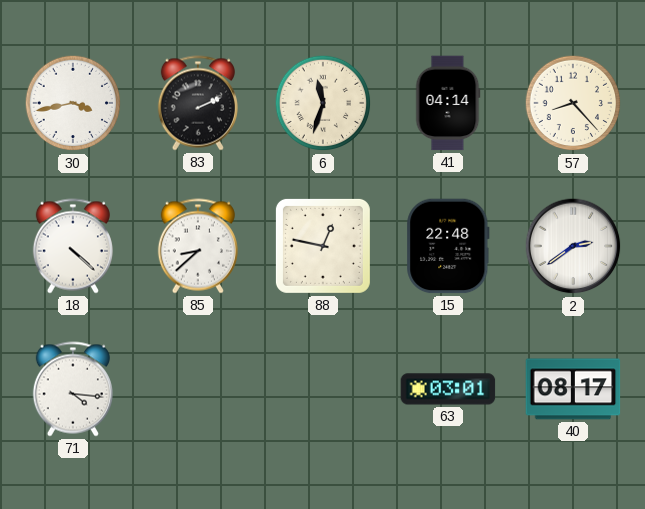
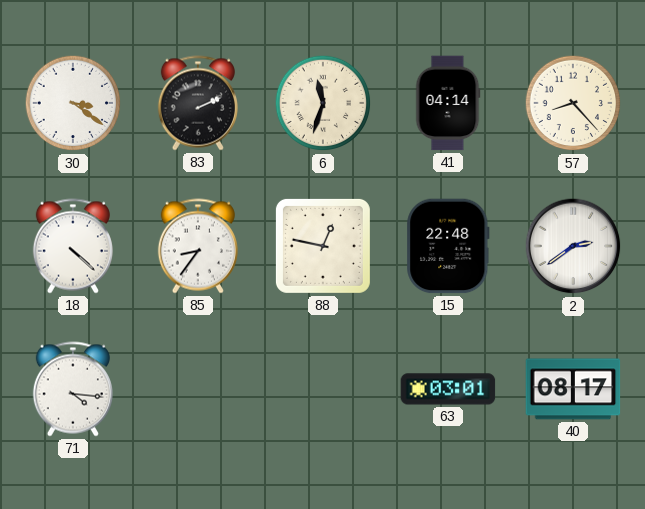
30: 3:43 -> 3:21
85: 8:38 -> 8:36
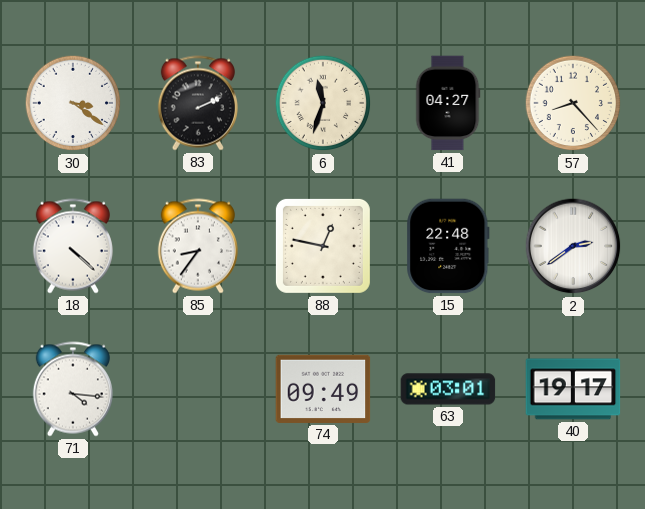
41: 04:14 -> 04:27
74: none -> 09:49
40: 08:17 -> 19:17
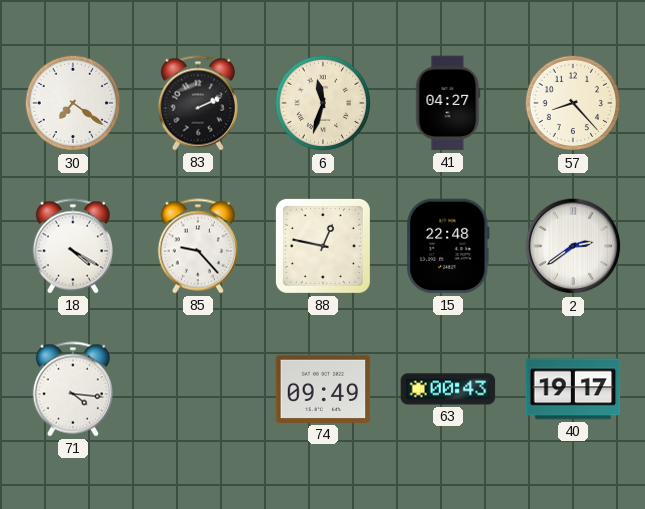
30: 3:21 -> 7:21
18: 4:22 -> 4:20
85: 8:36 -> 9:23
63: 03:01 -> 00:43
